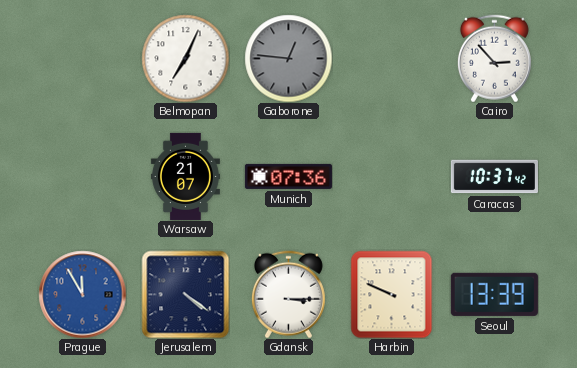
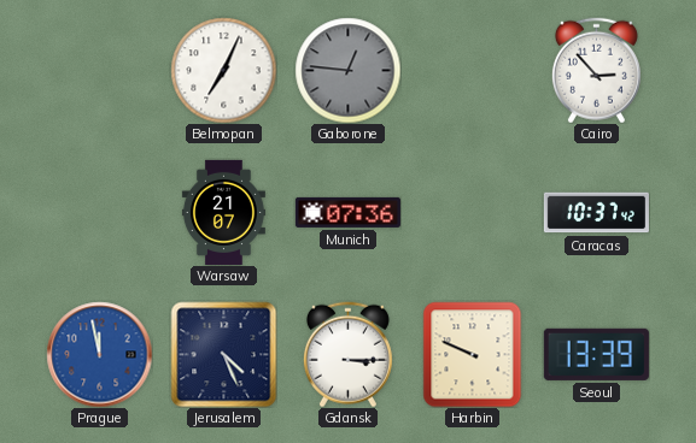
Prague: 11:55 -> 11:58
Jerusalem: 4:21 -> 4:26
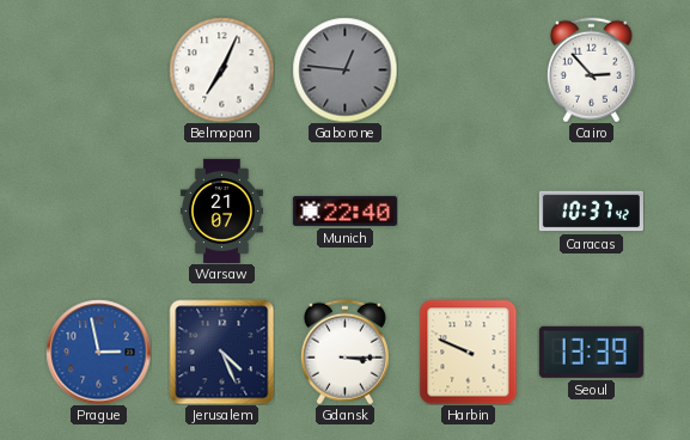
Munich: 07:36 -> 22:40
Prague: 11:58 -> 2:58
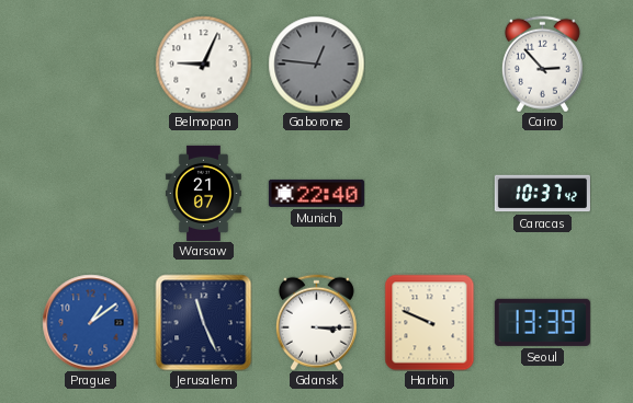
Belmopan: 7:04 -> 9:04
Prague: 2:58 -> 1:09
Jerusalem: 4:26 -> 11:26
